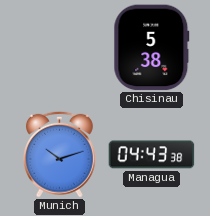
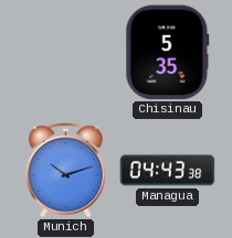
Chisinau: 5:38 -> 5:35
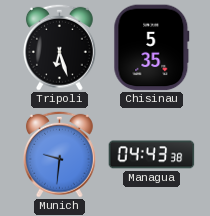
Tripoli: none -> 6:27
Munich: 10:12 -> 9:31
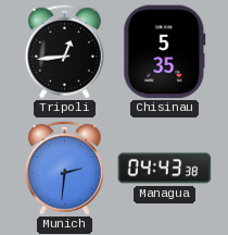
Tripoli: 6:27 -> 12:44
Munich: 9:31 -> 2:31
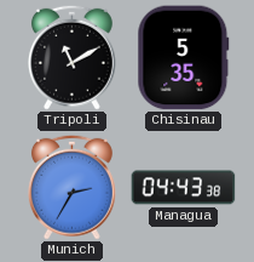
Tripoli: 12:44 -> 11:10
Munich: 2:31 -> 2:35
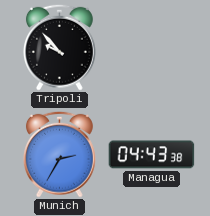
Tripoli: 11:10 -> 9:53
Chisinau: 5:35 -> none
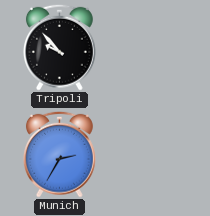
Managua: 04:43 -> none
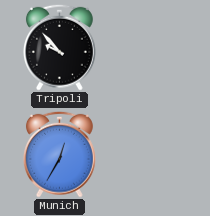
Munich: 2:35 -> 12:35
